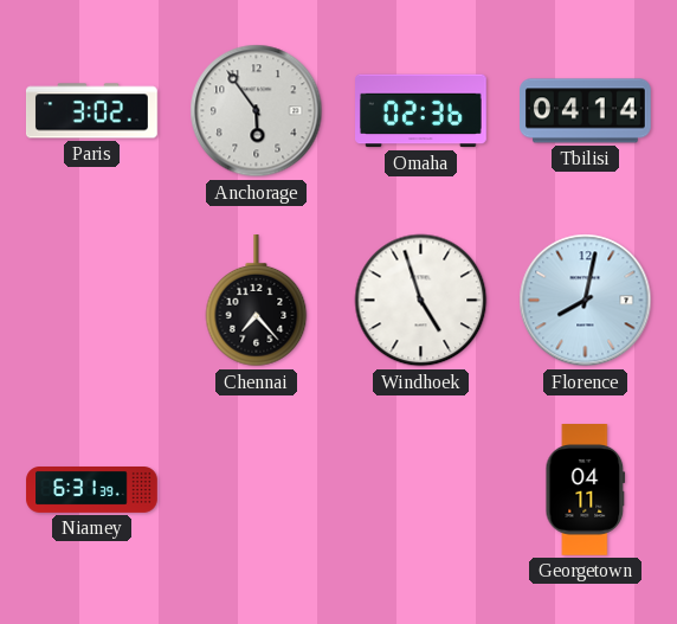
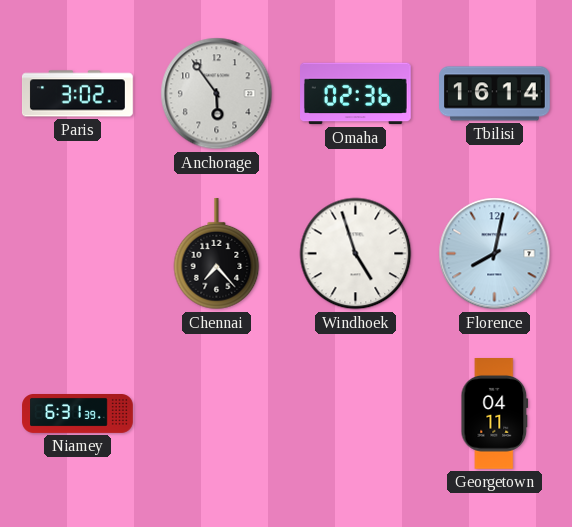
Tbilisi: 04:14 -> 16:14
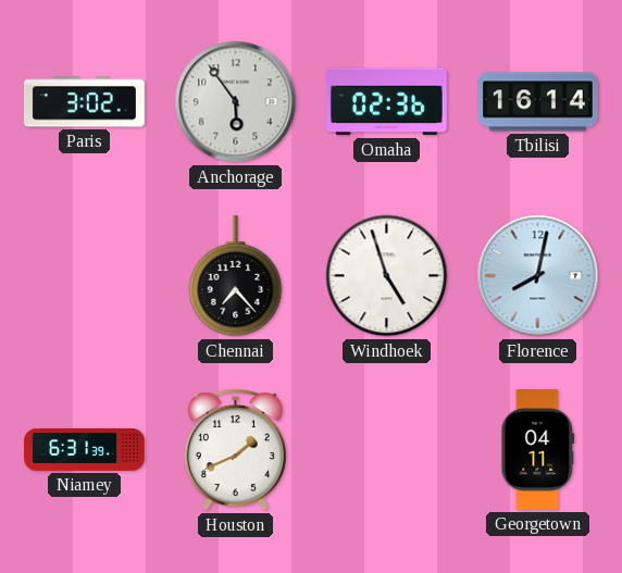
Houston: none -> 1:41
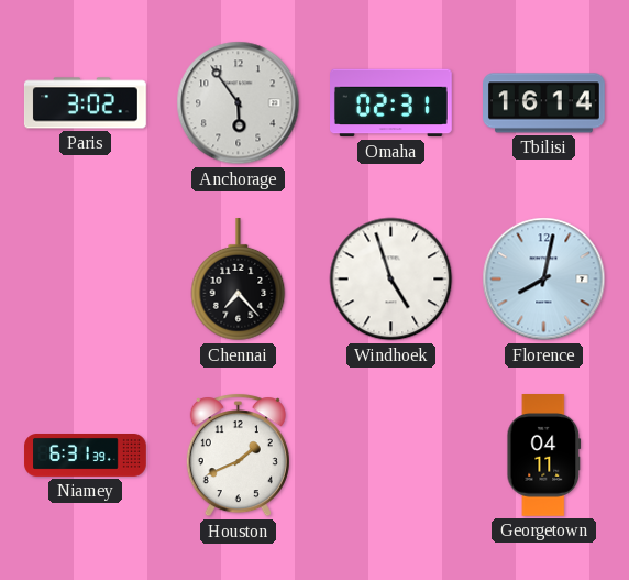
Omaha: 02:36 -> 02:31
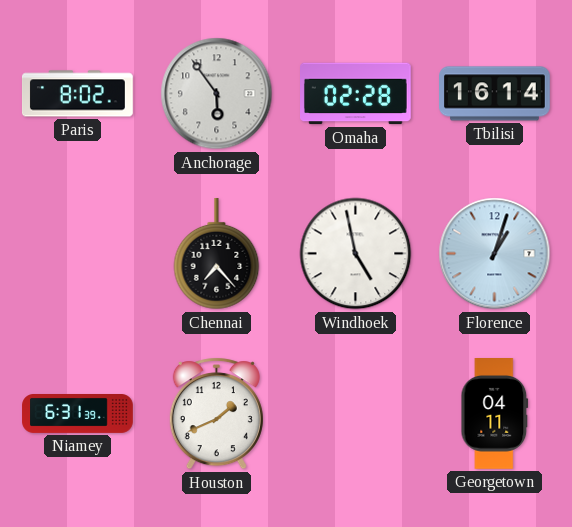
Paris: 3:02 -> 8:02
Omaha: 02:31 -> 02:28
Windhoek: 4:57 -> 4:58
Florence: 8:02 -> 1:03
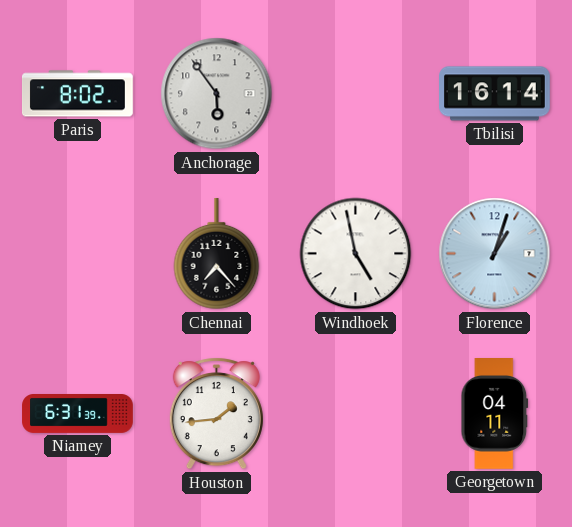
Omaha: 02:28 -> none
Houston: 1:41 -> 1:44
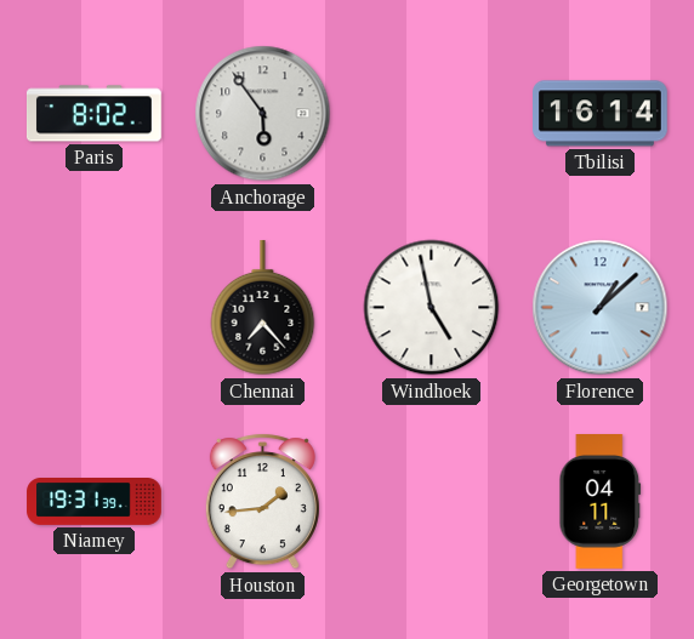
Florence: 1:03 -> 1:08
Niamey: 6:31 -> 19:31
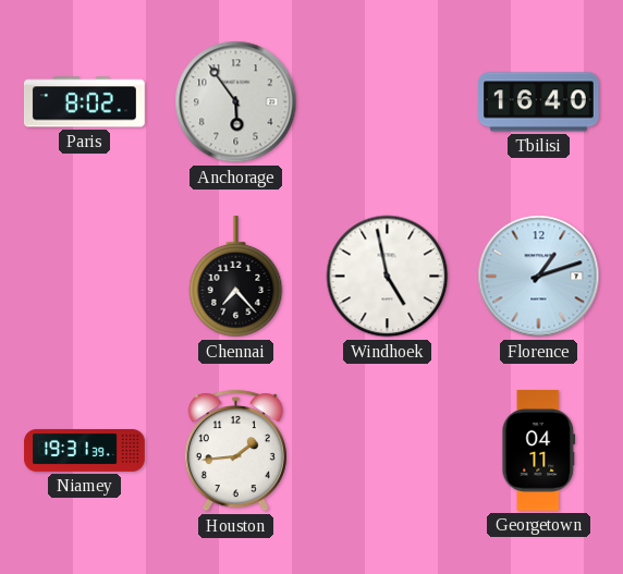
Tbilisi: 16:14 -> 16:40
Florence: 1:08 -> 1:12
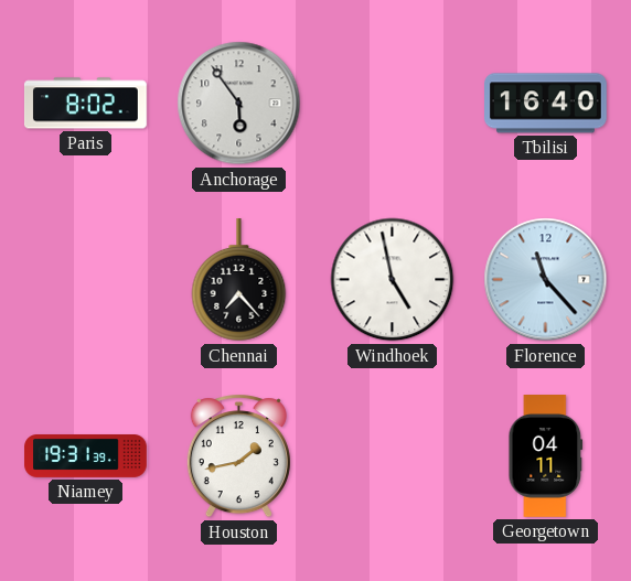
Florence: 1:12 -> 11:23
Houston: 1:44 -> 1:43
